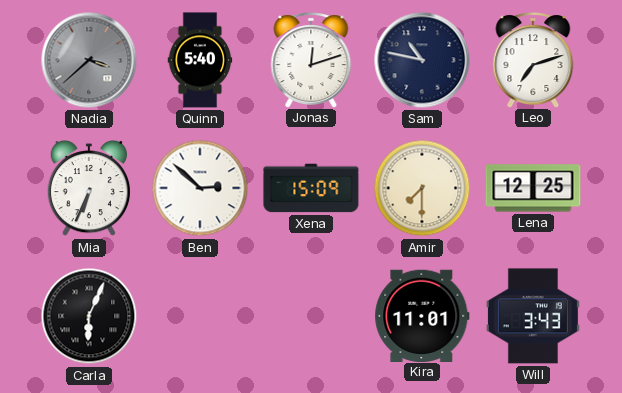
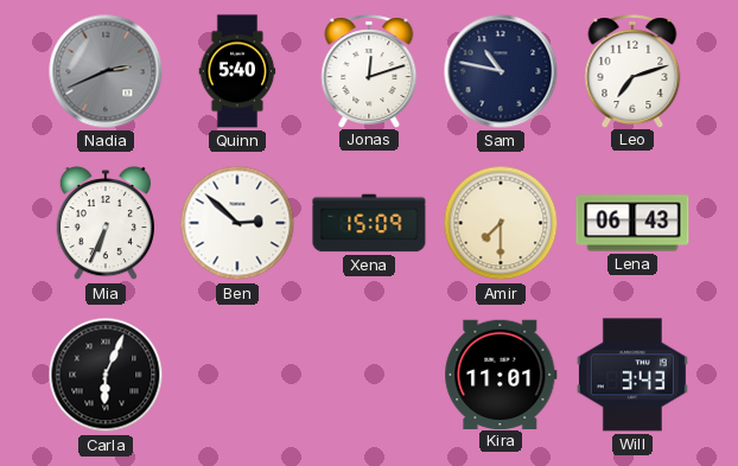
Nadia: 3:38 -> 2:41
Lena: 12:25 -> 06:43
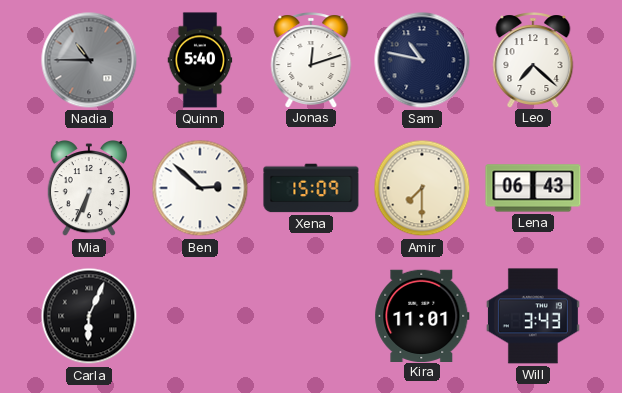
Nadia: 2:41 -> 10:45
Leo: 7:12 -> 7:22
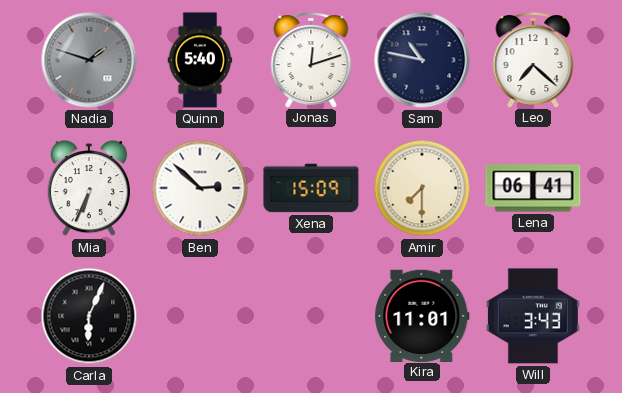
Nadia: 10:45 -> 1:48
Lena: 06:43 -> 06:41
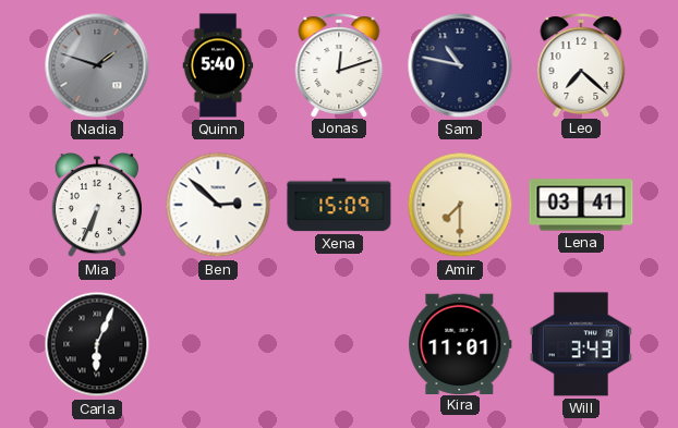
Lena: 06:41 -> 03:41
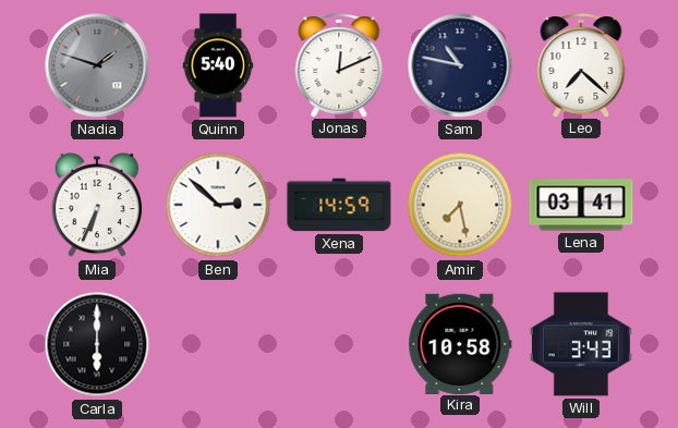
Jonas: 12:12 -> 12:11
Xena: 15:09 -> 14:59
Amir: 7:30 -> 7:28
Carla: 6:04 -> 6:00
Kira: 11:01 -> 10:58
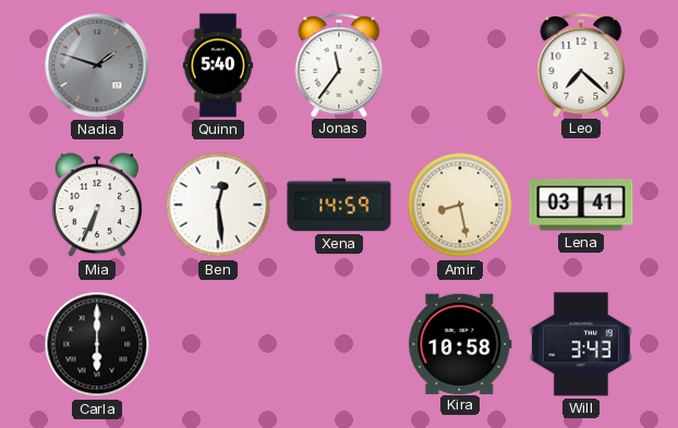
Jonas: 12:11 -> 11:36
Sam: 10:47 -> none
Ben: 2:52 -> 12:29
Amir: 7:28 -> 8:28
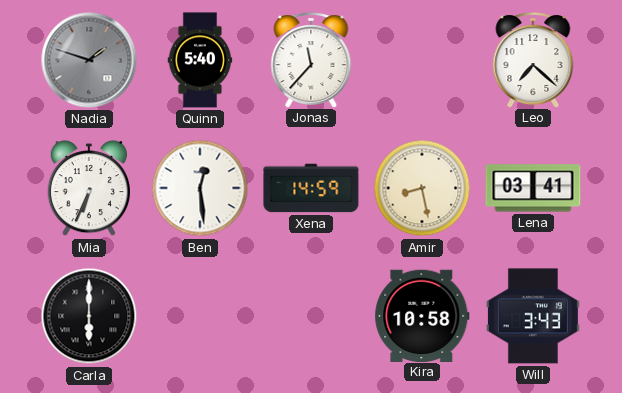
Jonas: 11:36 -> 11:37
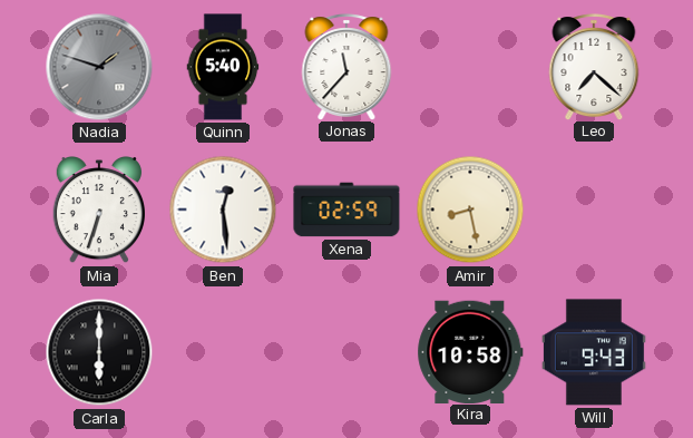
Mia: 6:34 -> 6:33
Xena: 14:59 -> 02:59
Lena: 03:41 -> none
Will: 3:43 -> 9:43
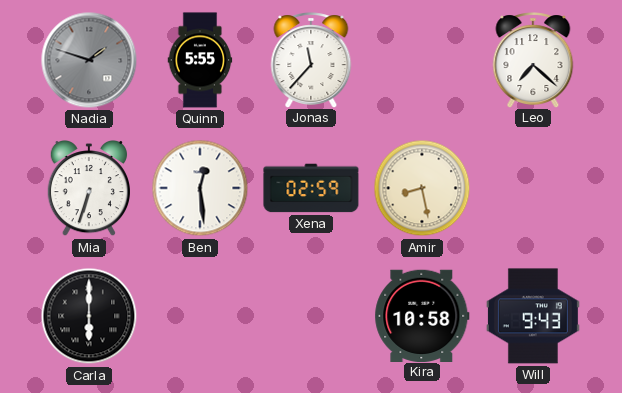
Quinn: 5:40 -> 5:55
